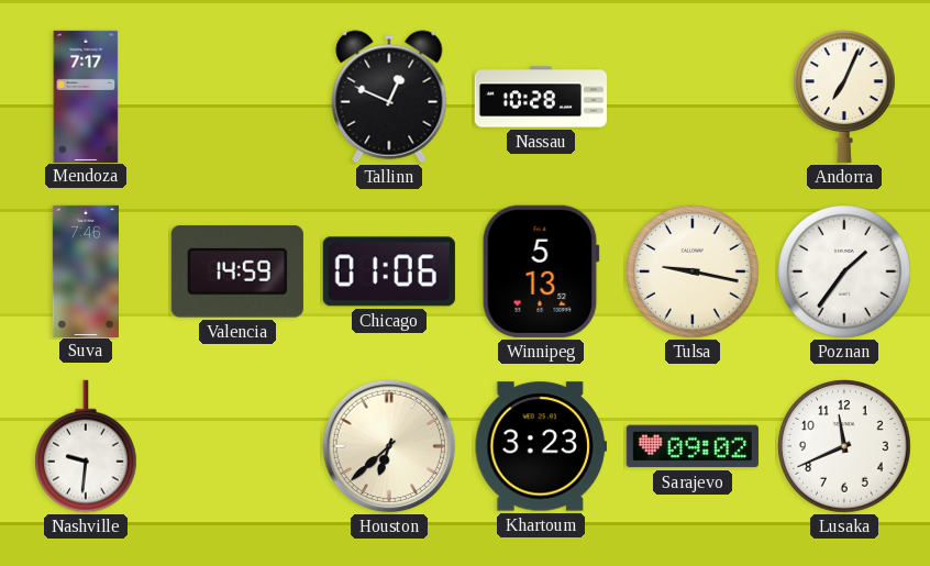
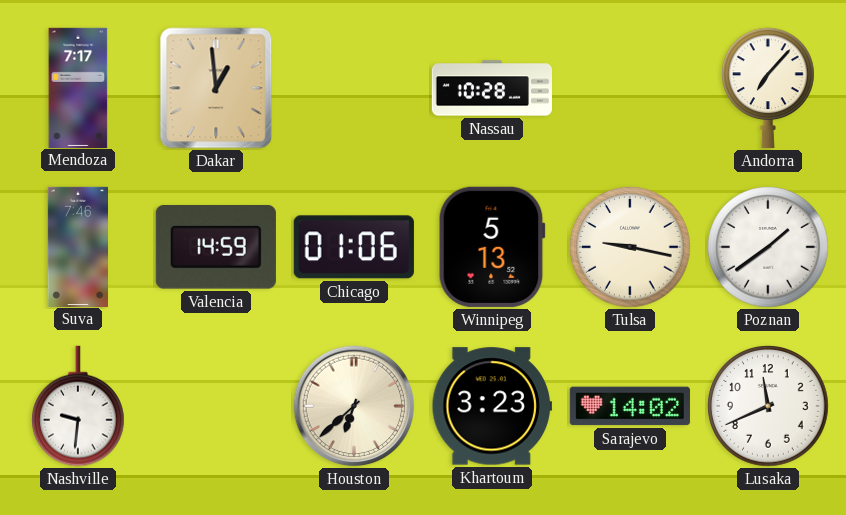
Dakar: none -> 12:59
Tallinn: 12:49 -> none
Andorra: 7:04 -> 7:07
Poznan: 1:36 -> 1:39
Sarajevo: 09:02 -> 14:02
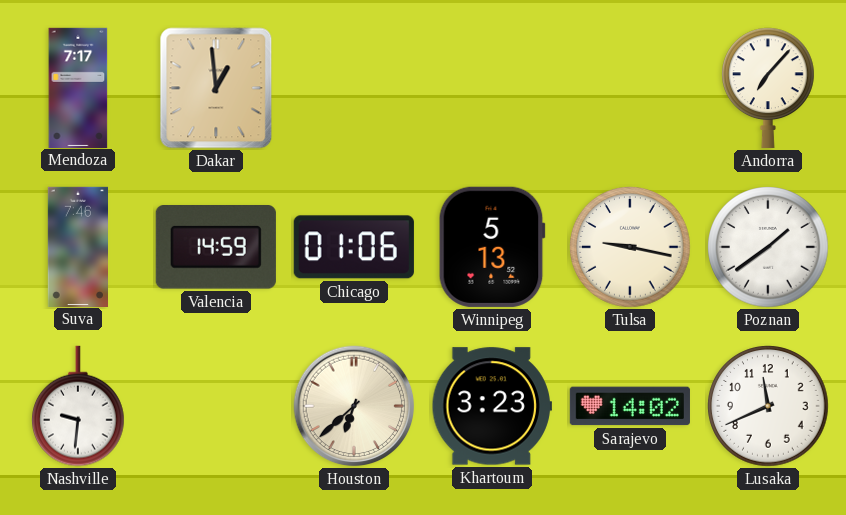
Nassau: 10:28 -> none
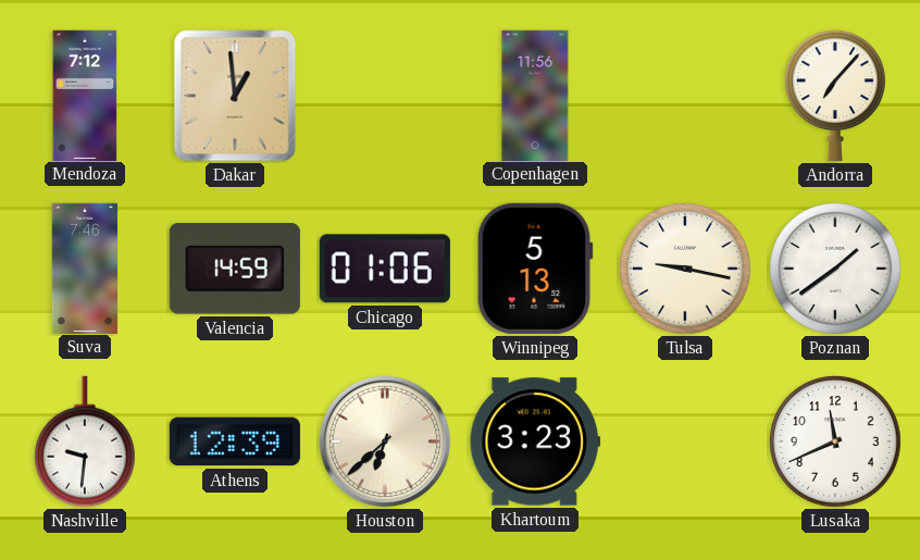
Mendoza: 7:17 -> 7:12
Copenhagen: none -> 11:56
Athens: none -> 12:39
Sarajevo: 14:02 -> none
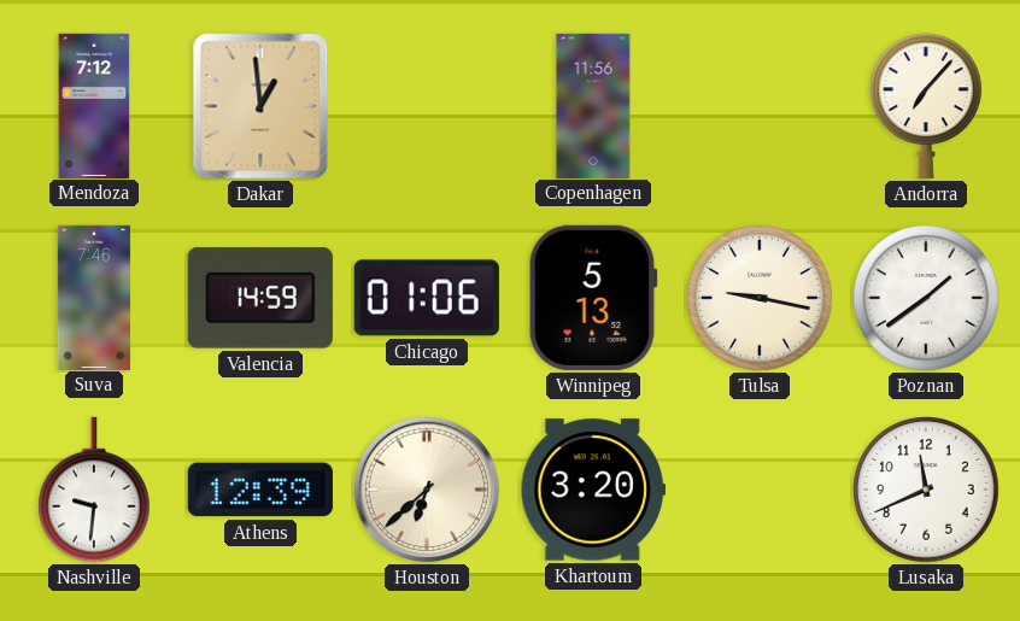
Khartoum: 3:23 -> 3:20
